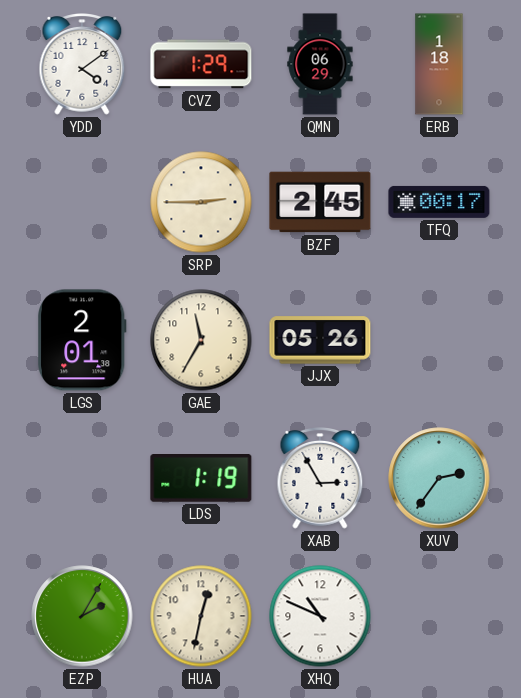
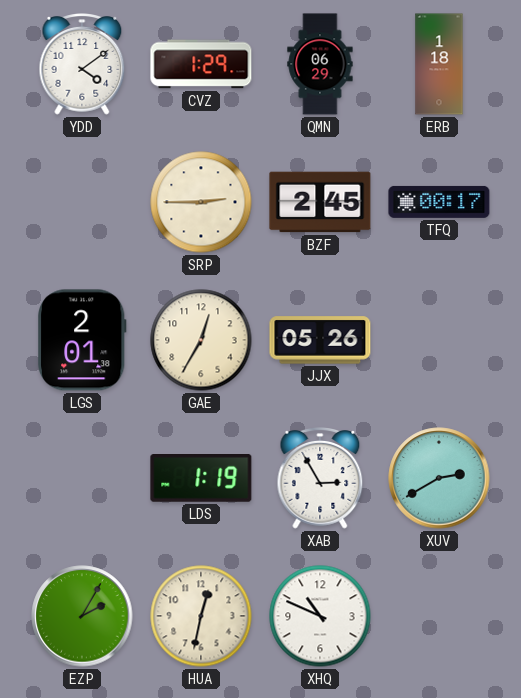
GAE: 11:35 -> 12:35
XUV: 2:36 -> 2:40
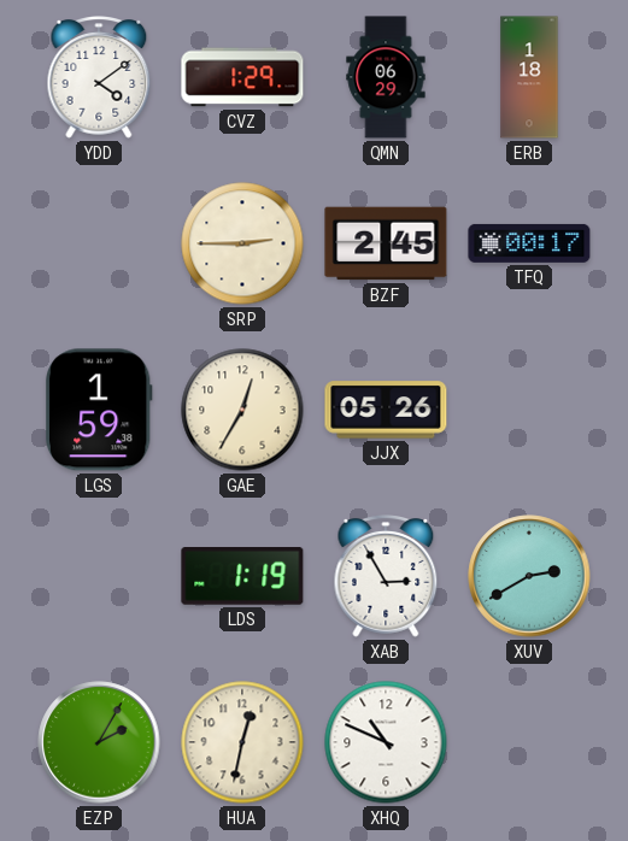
LGS: 2:01 -> 1:59
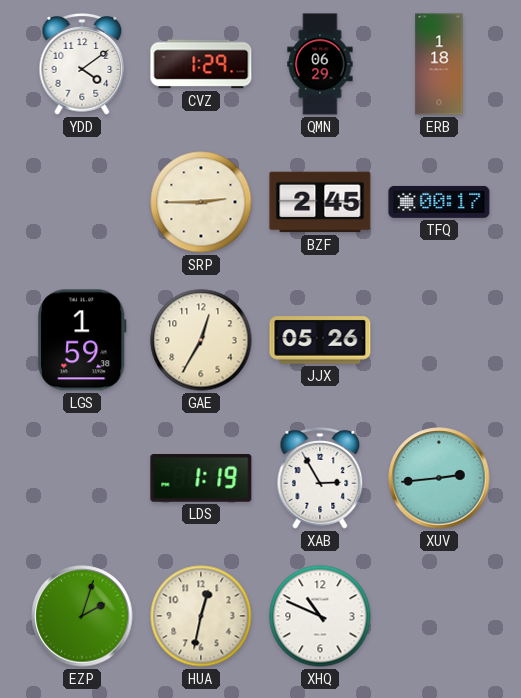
XUV: 2:40 -> 2:44
EZP: 2:05 -> 2:03
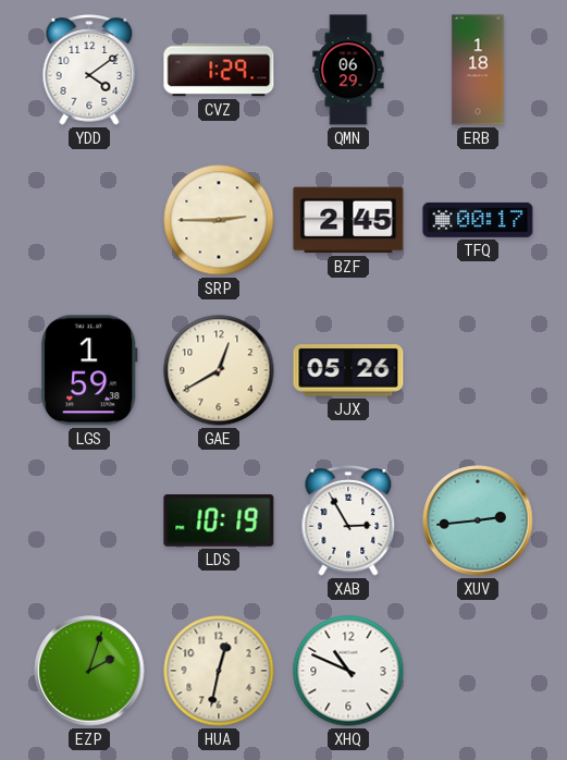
GAE: 12:35 -> 12:40
LDS: 1:19 -> 10:19
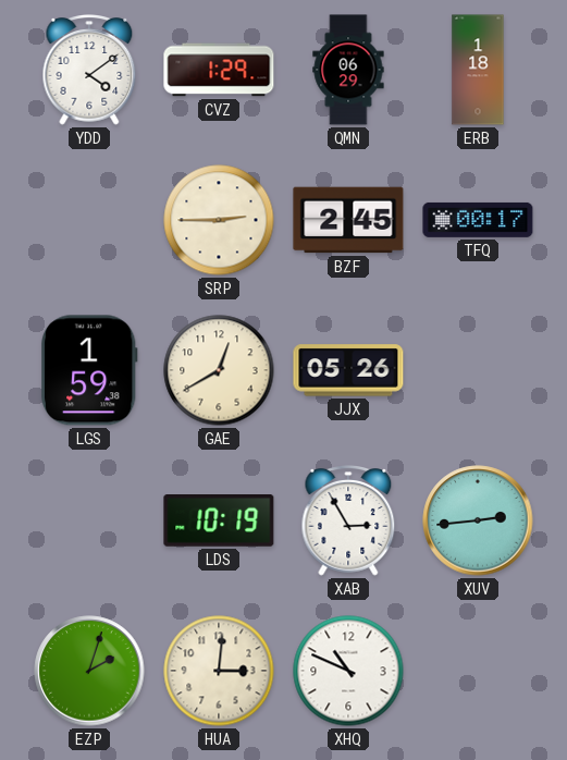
HUA: 12:32 -> 3:01
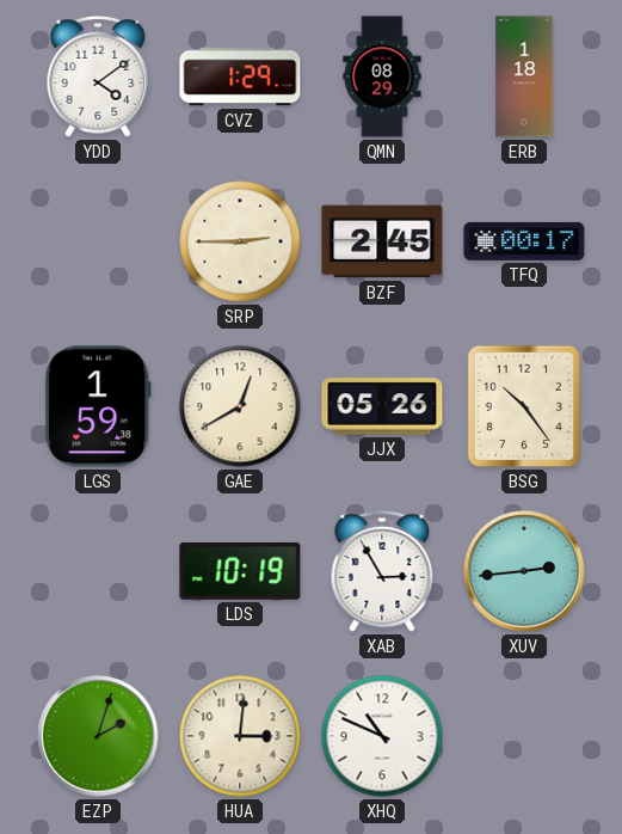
QMN: 06:29 -> 08:29
BSG: none -> 10:24
